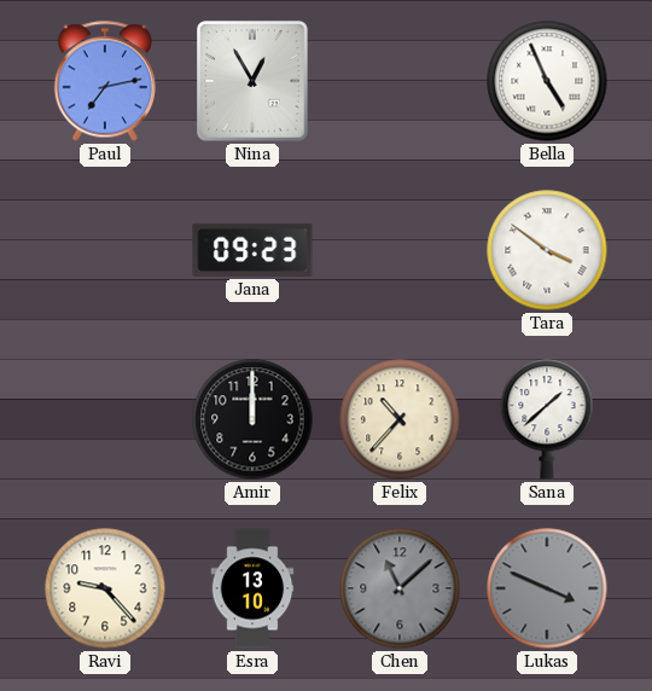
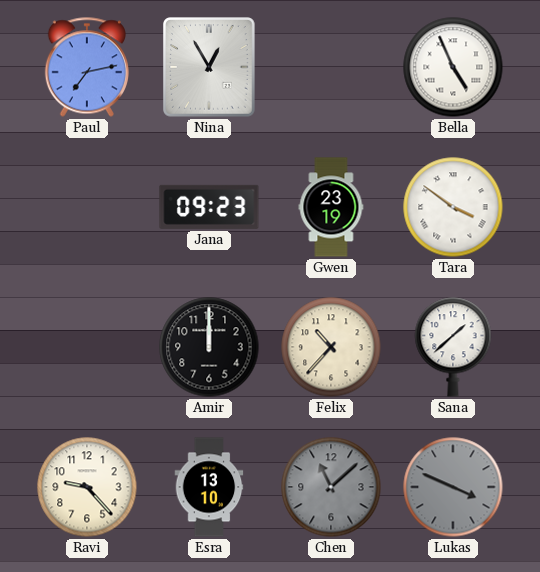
Gwen: none -> 23:19
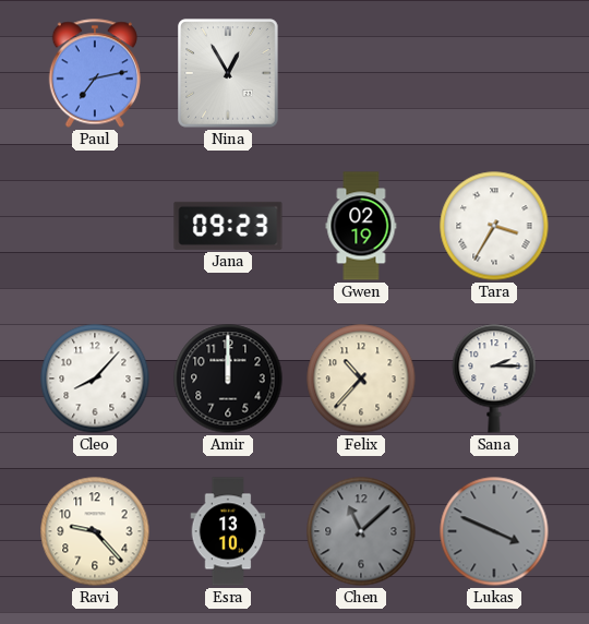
Bella: 4:56 -> none
Gwen: 23:19 -> 02:19
Tara: 3:51 -> 3:35
Cleo: none -> 8:07
Sana: 1:38 -> 2:15
